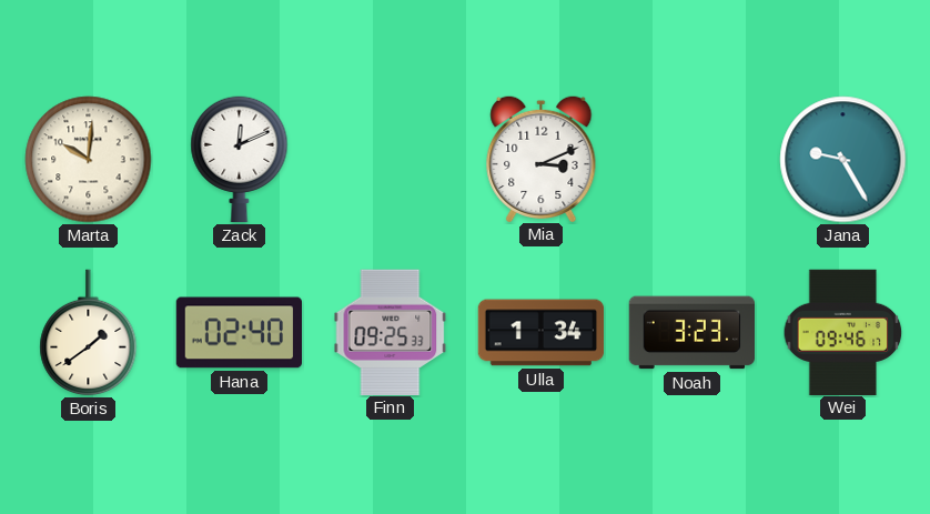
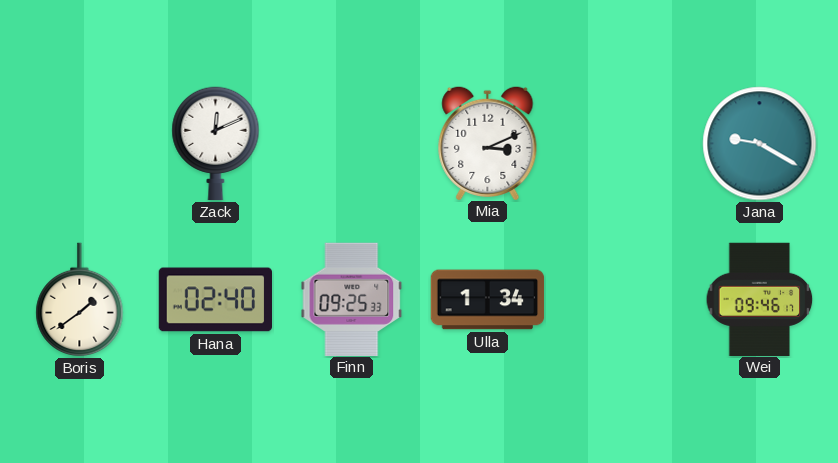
Marta: 10:01 -> none
Jana: 9:25 -> 9:20
Noah: 3:23 -> none
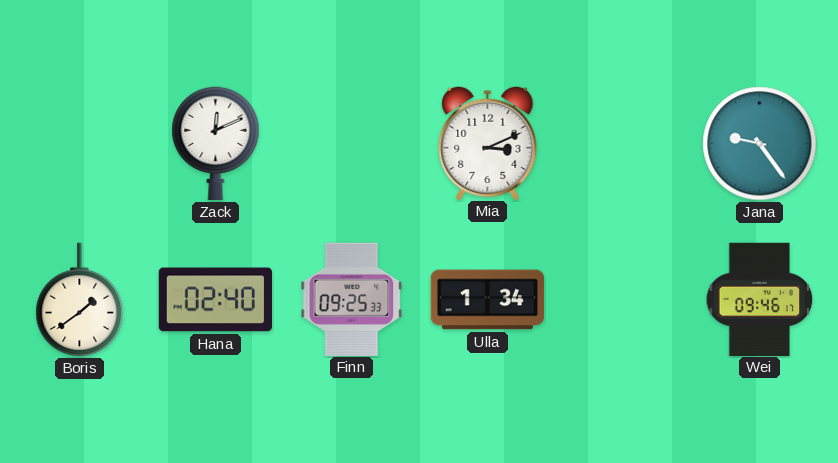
Jana: 9:20 -> 9:24
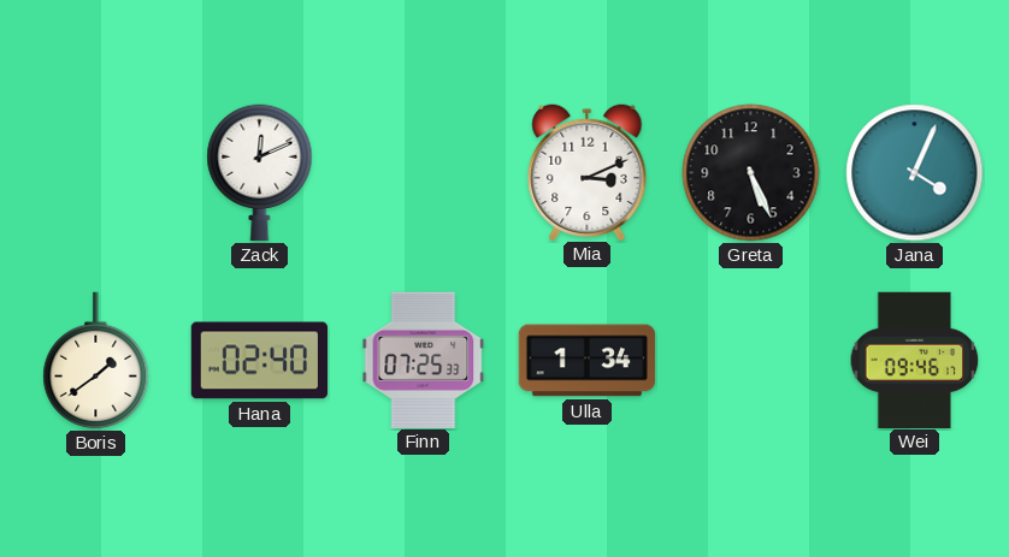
Greta: none -> 5:26
Jana: 9:24 -> 4:04
Finn: 09:25 -> 07:25
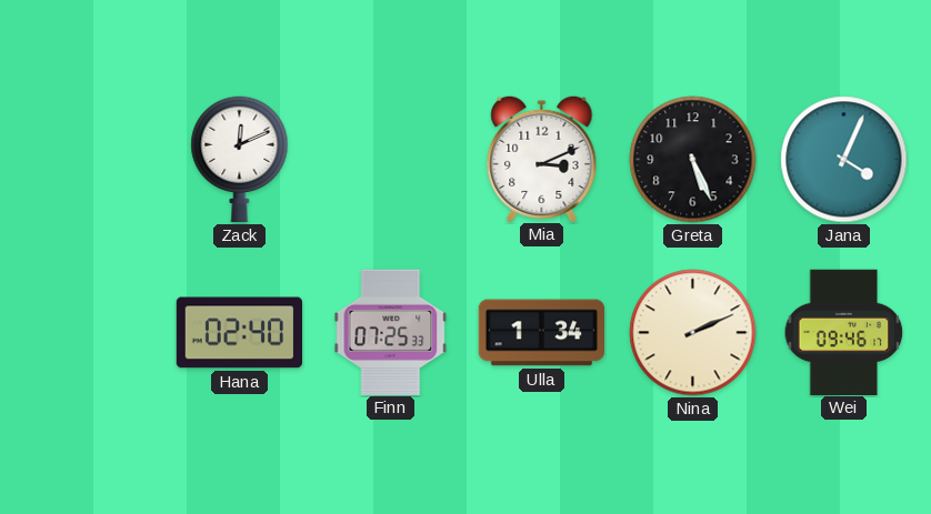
Boris: 1:39 -> none
Nina: none -> 2:11
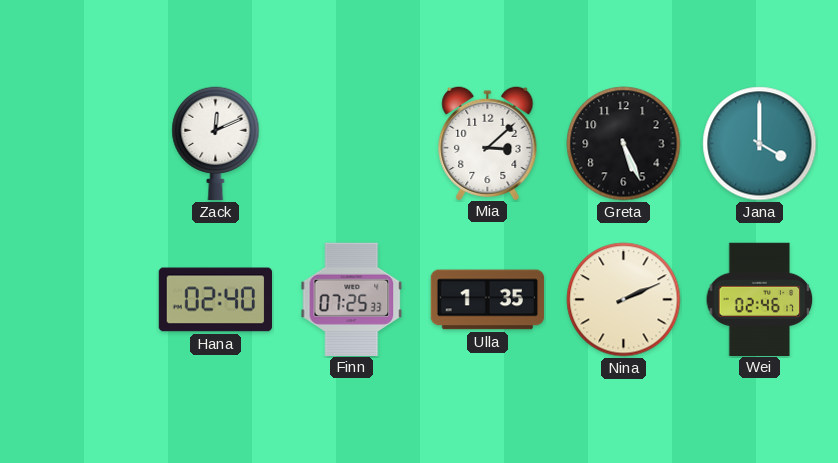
Mia: 3:11 -> 3:08
Jana: 4:04 -> 4:00
Ulla: 1:34 -> 1:35
Wei: 09:46 -> 02:46
